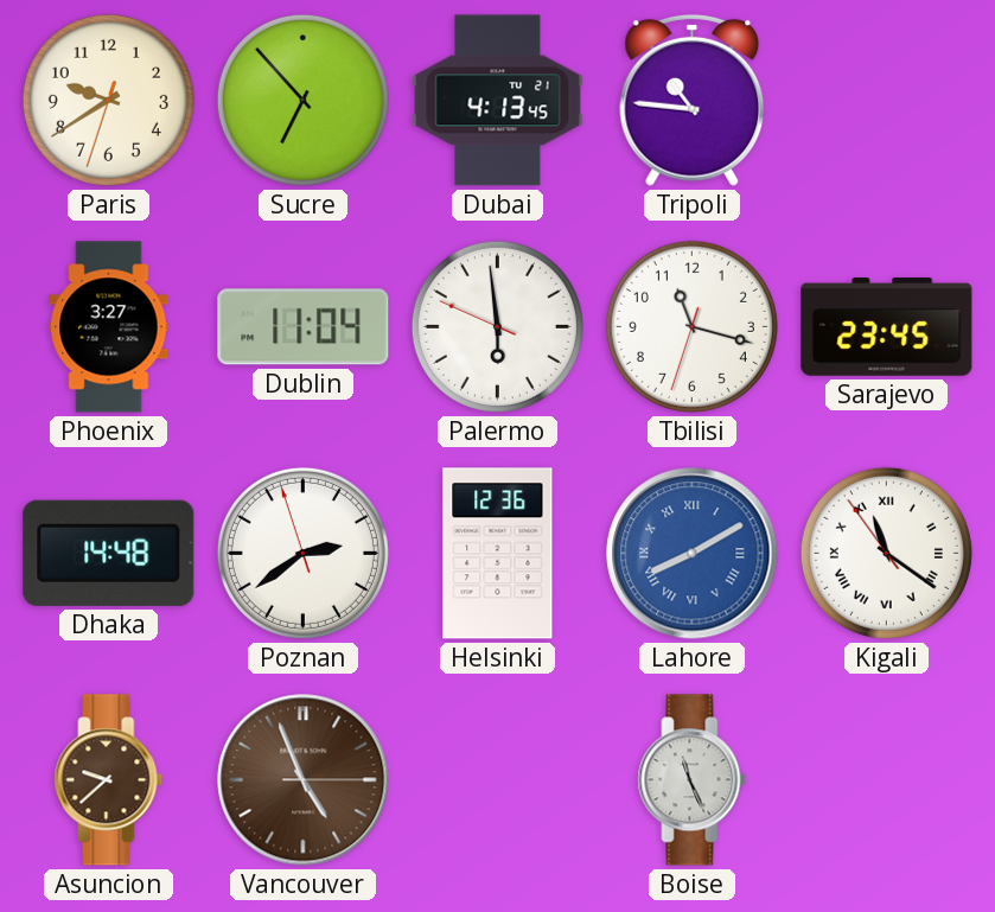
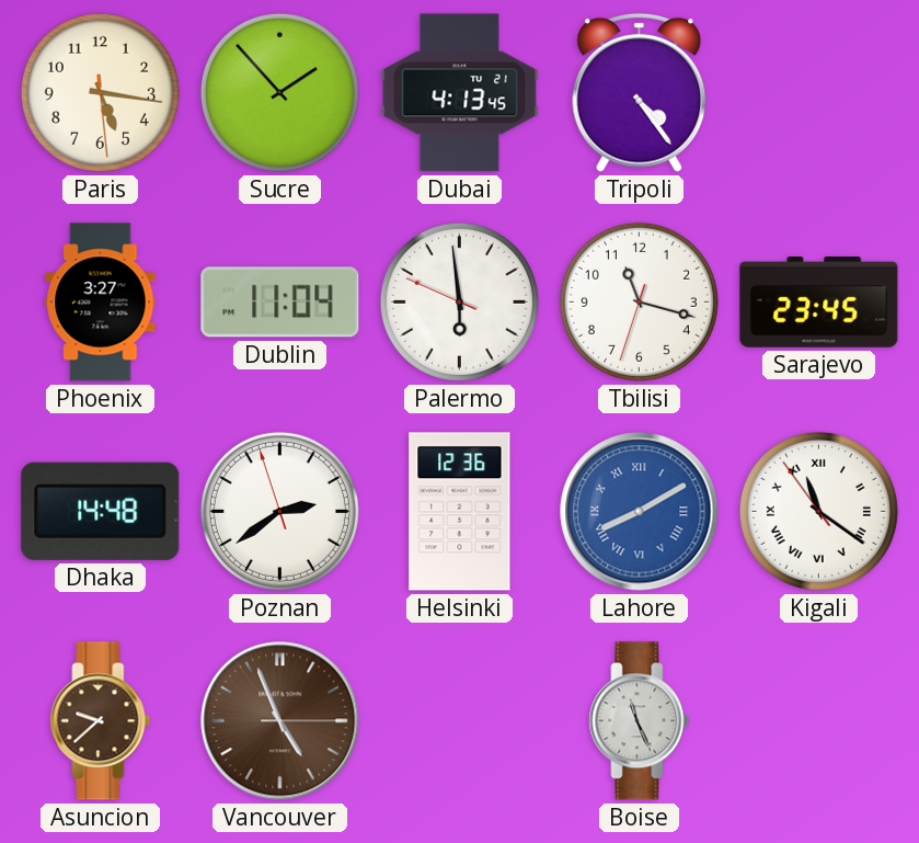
Paris: 9:39 -> 5:16
Sucre: 6:53 -> 1:53
Tripoli: 10:46 -> 4:24
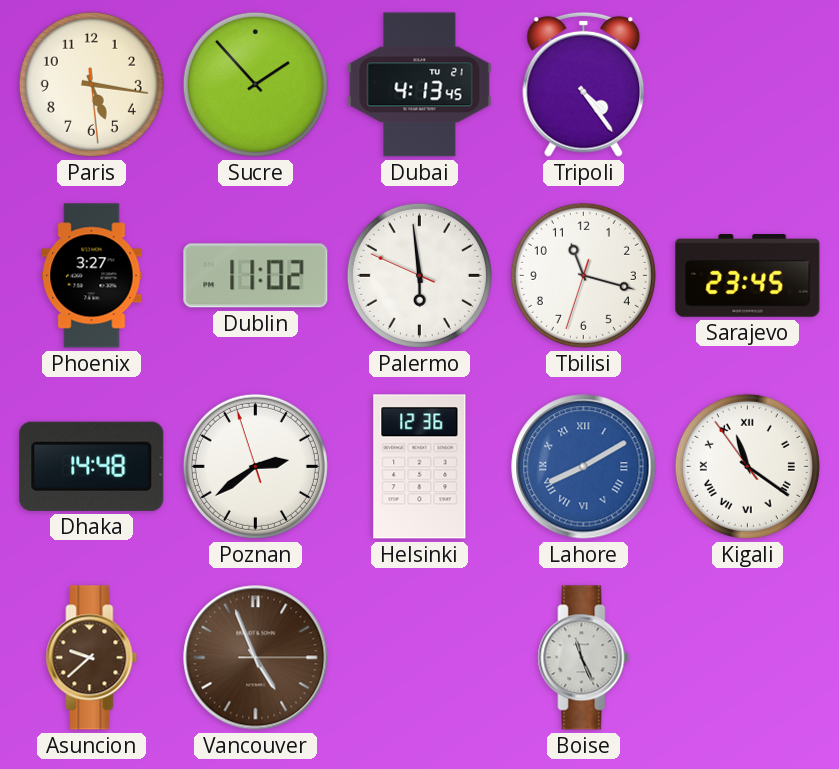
Dublin: 11:04 -> 11:02
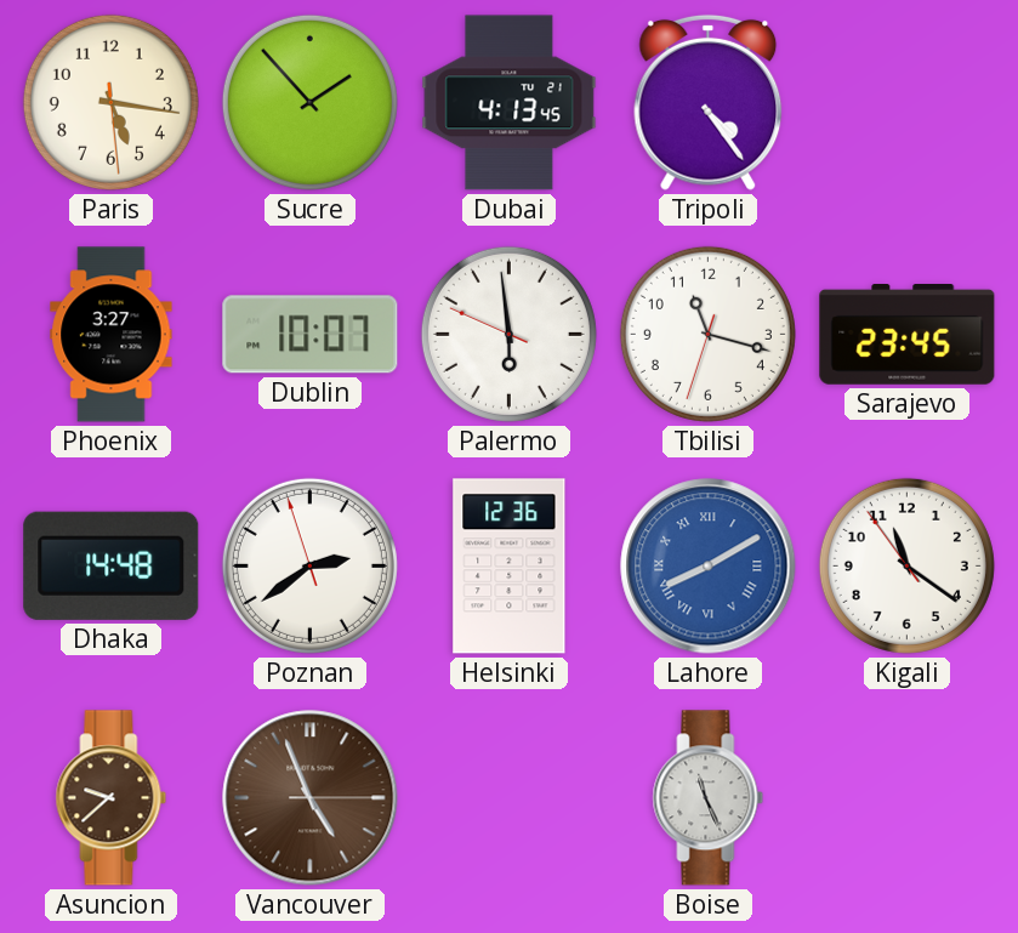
Dublin: 11:02 -> 10:07
Kigali numerals: Roman -> Arabic
